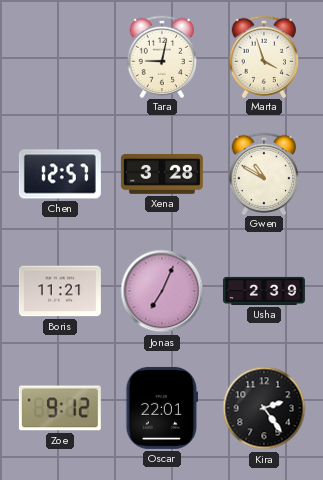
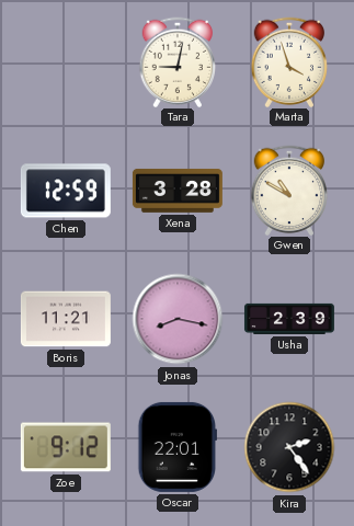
Chen: 12:57 -> 12:59
Jonas: 7:04 -> 8:17
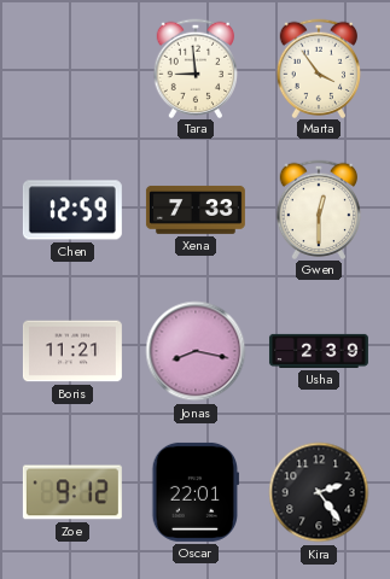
Tara: 9:02 -> 8:59
Marta: 3:57 -> 3:54
Xena: 3:28 -> 7:33
Gwen: 10:50 -> 12:30
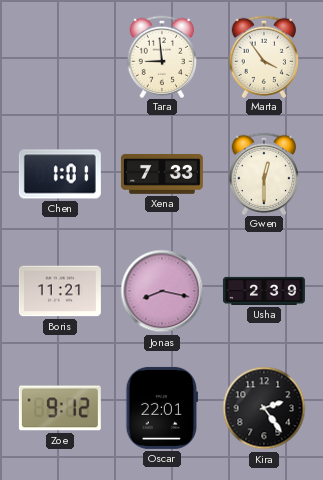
Chen: 12:59 -> 1:01
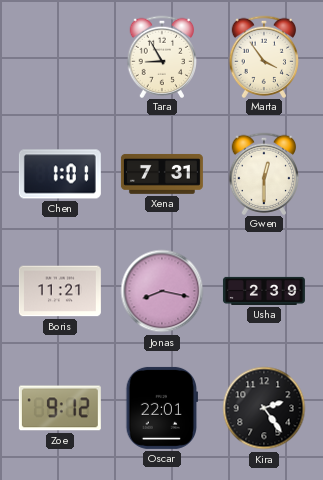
Tara: 8:59 -> 8:55
Xena: 7:33 -> 7:31
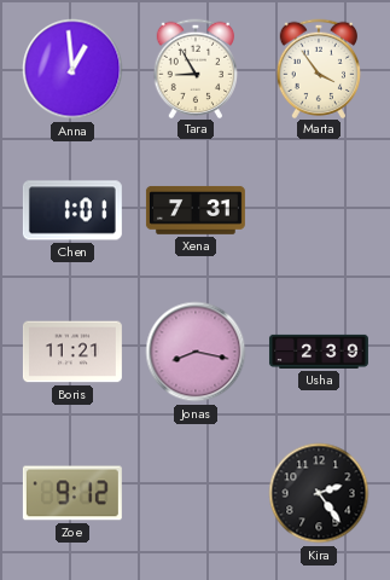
Anna: none -> 12:59
Gwen: 12:30 -> none
Oscar: 22:01 -> none
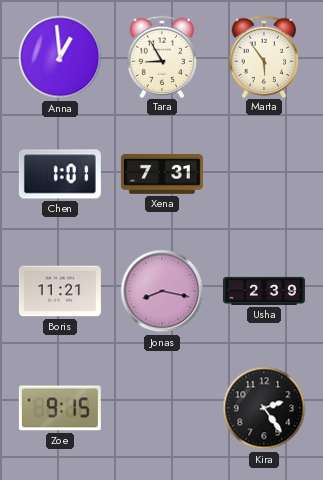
Marta: 3:54 -> 5:54
Zoe: 9:12 -> 9:15
